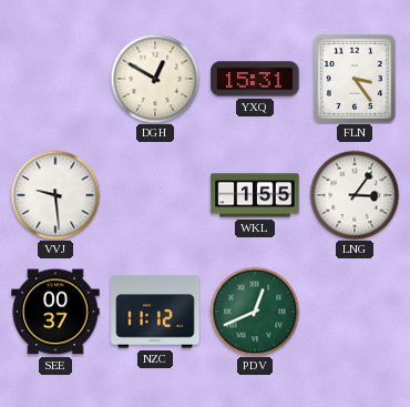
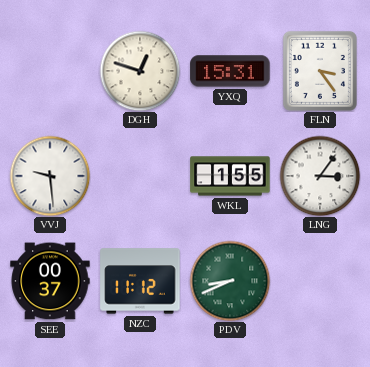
DGH: 12:50 -> 12:48
PDV: 12:41 -> 8:41
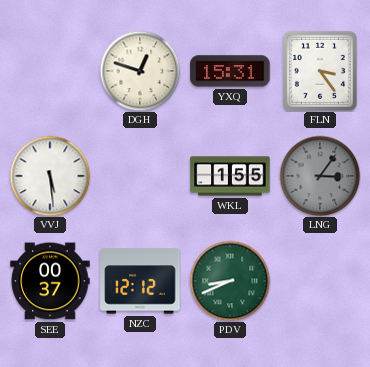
VVJ: 9:29 -> 5:29
LNG dial: white -> grey
NZC: 11:12 -> 12:12
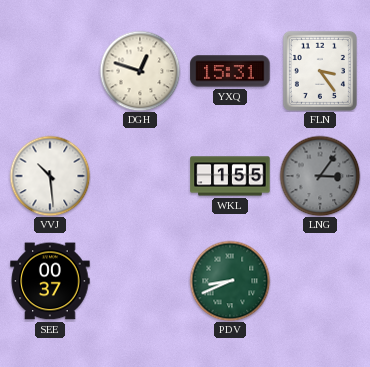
VVJ: 5:29 -> 10:29
NZC: 12:12 -> none
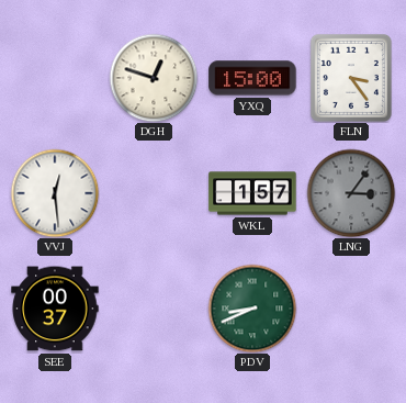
YXQ: 15:31 -> 15:00
VVJ: 10:29 -> 12:29
WKL: 1:55 -> 1:57
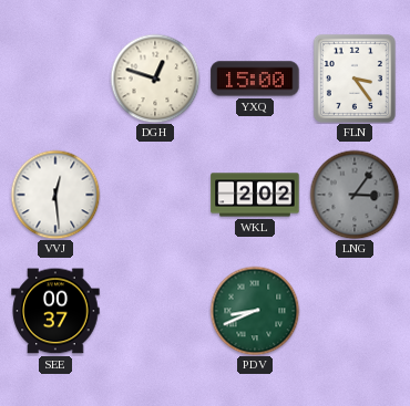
WKL: 1:57 -> 2:02
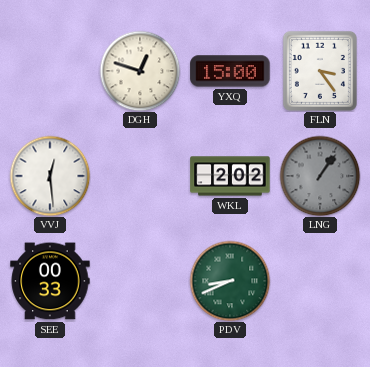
LNG: 3:06 -> 1:06
SEE: 00:37 -> 00:33
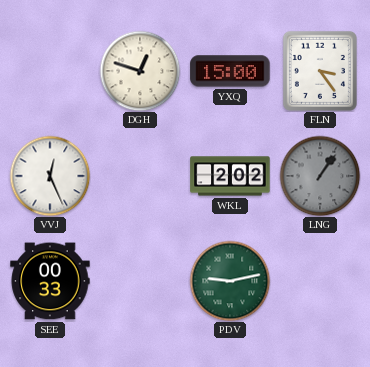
VVJ: 12:29 -> 12:26
PDV: 8:41 -> 9:13
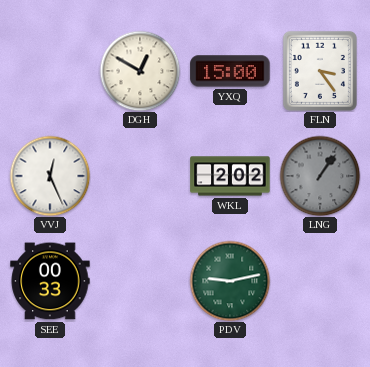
DGH: 12:48 -> 12:50
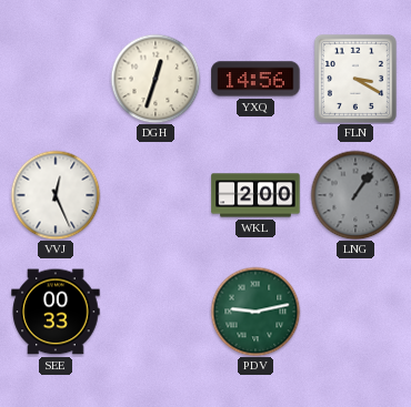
DGH: 12:50 -> 12:33
YXQ: 15:00 -> 14:56
FLN: 3:24 -> 3:20
WKL: 2:02 -> 2:00
